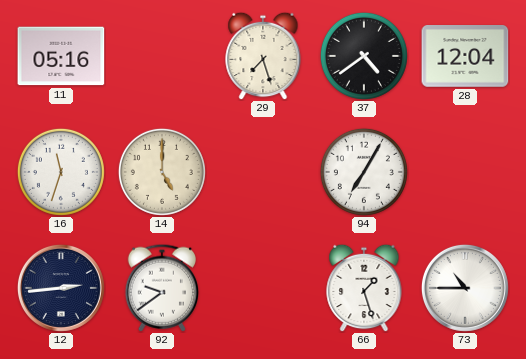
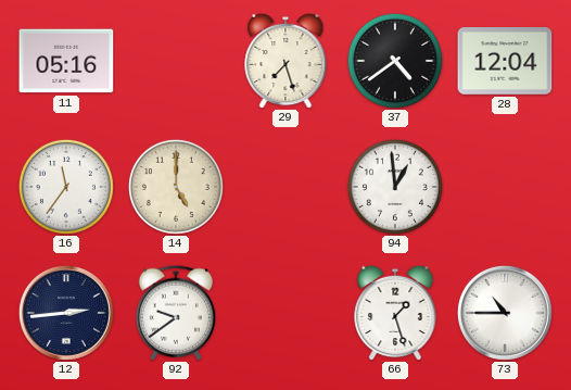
16: 11:33 -> 11:36
94: 7:05 -> 12:59
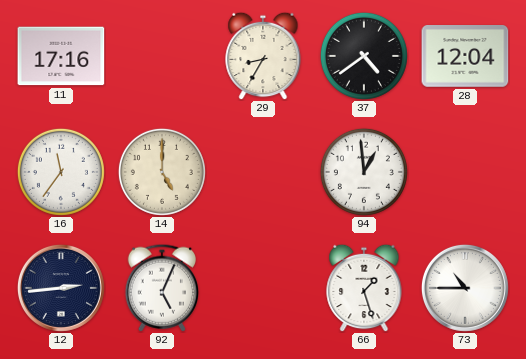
11: 05:16 -> 17:16
29: 7:27 -> 8:35
92: 9:39 -> 5:04
